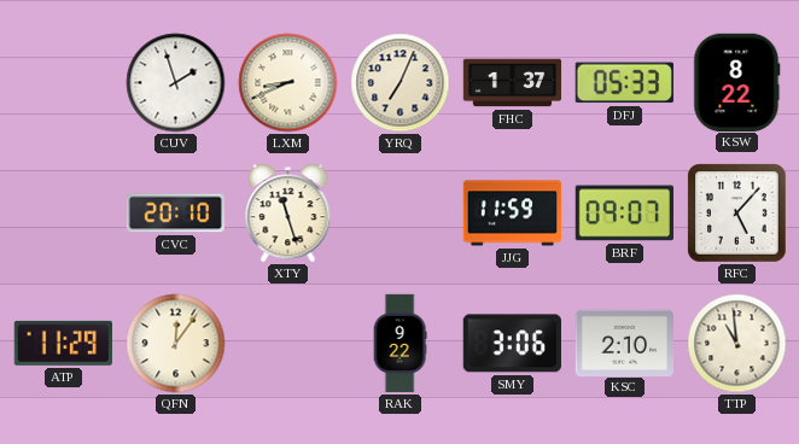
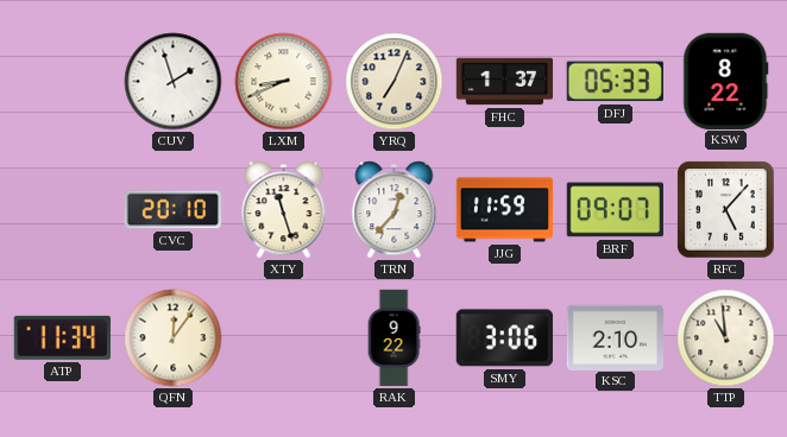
TRN: none -> 12:37
ATP: 11:29 -> 11:34
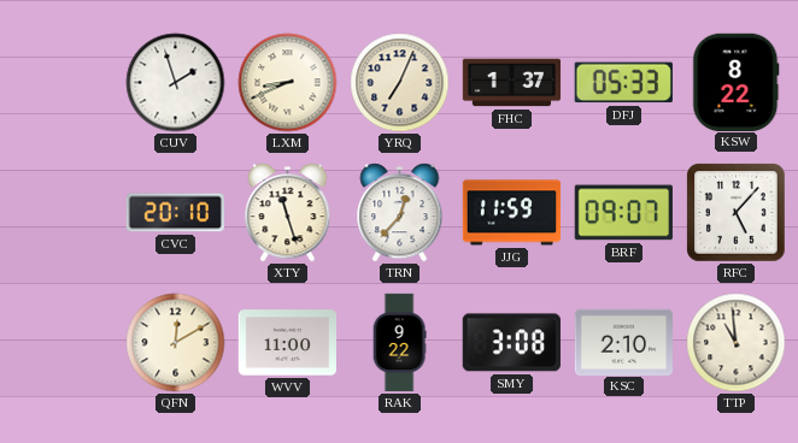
ATP: 11:34 -> none
QFN: 12:06 -> 12:10
WVV: none -> 11:00
SMY: 3:06 -> 3:08
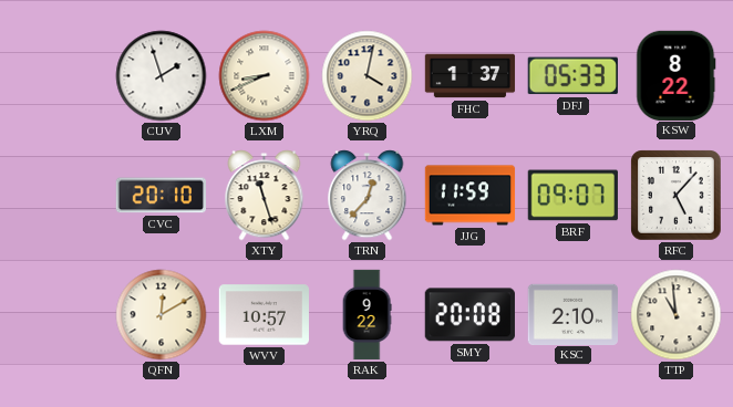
YRQ: 7:04 -> 4:02
WVV: 11:00 -> 10:57
SMY: 3:08 -> 20:08
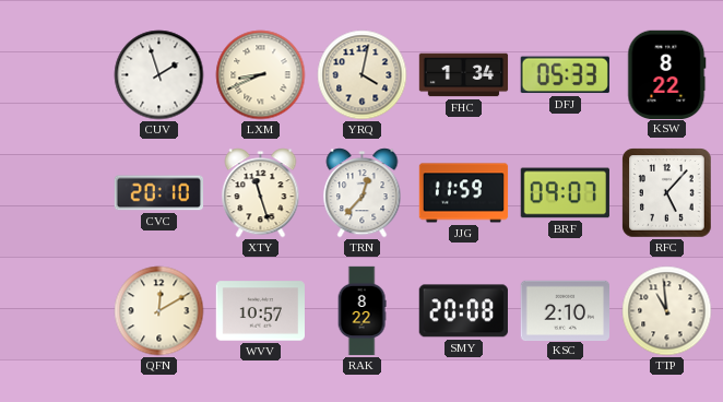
FHC: 1:37 -> 1:34
RAK: 9:22 -> 8:22
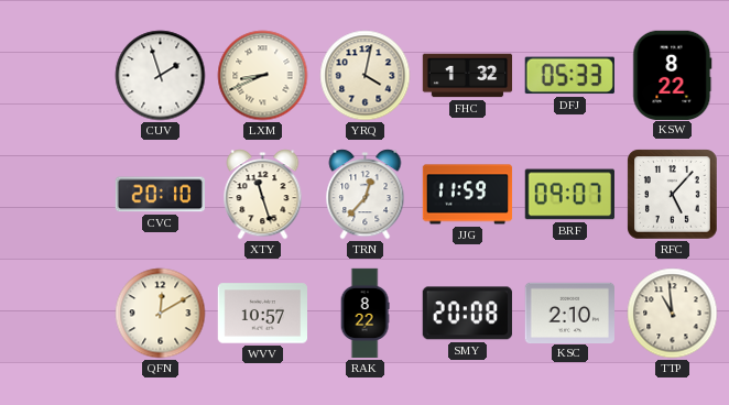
FHC: 1:34 -> 1:32
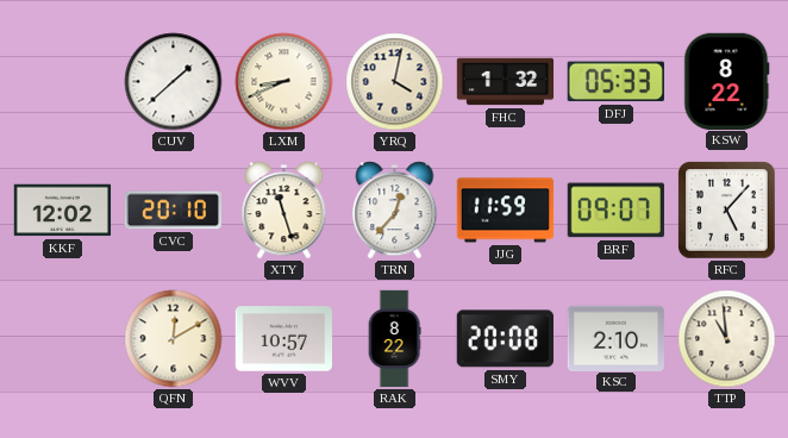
CUV: 1:57 -> 1:38
KKF: none -> 12:02
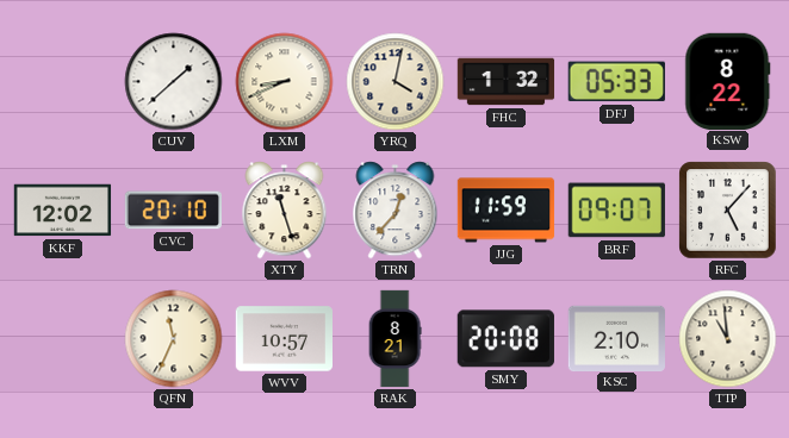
QFN: 12:10 -> 11:34
RAK: 8:22 -> 8:21
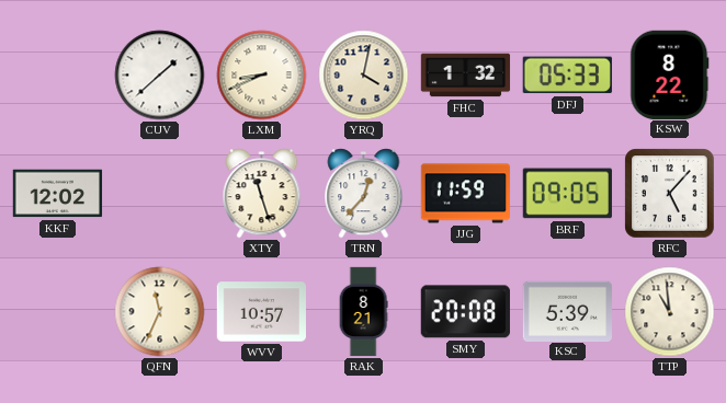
CVC: 20:10 -> none
BRF: 09:07 -> 09:05
KSC: 2:10 -> 5:39
